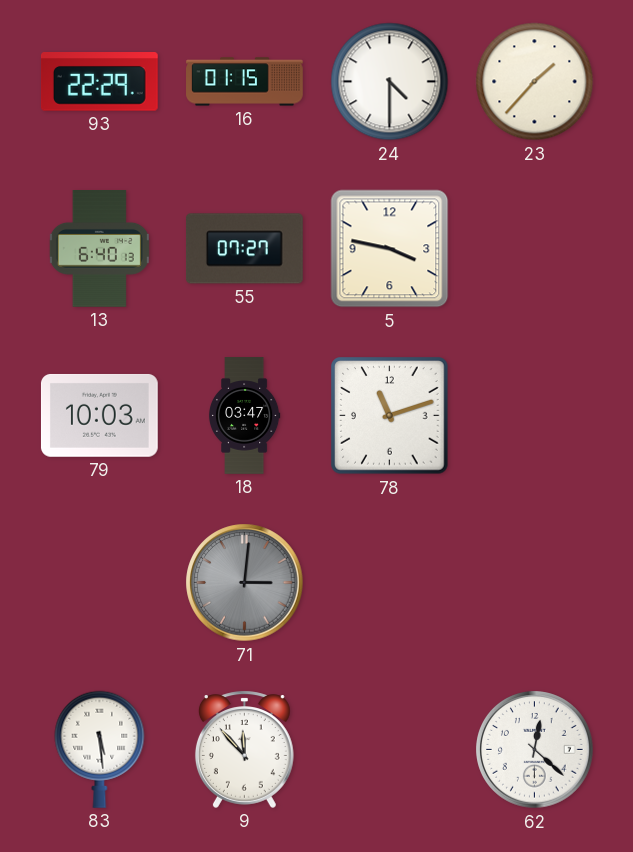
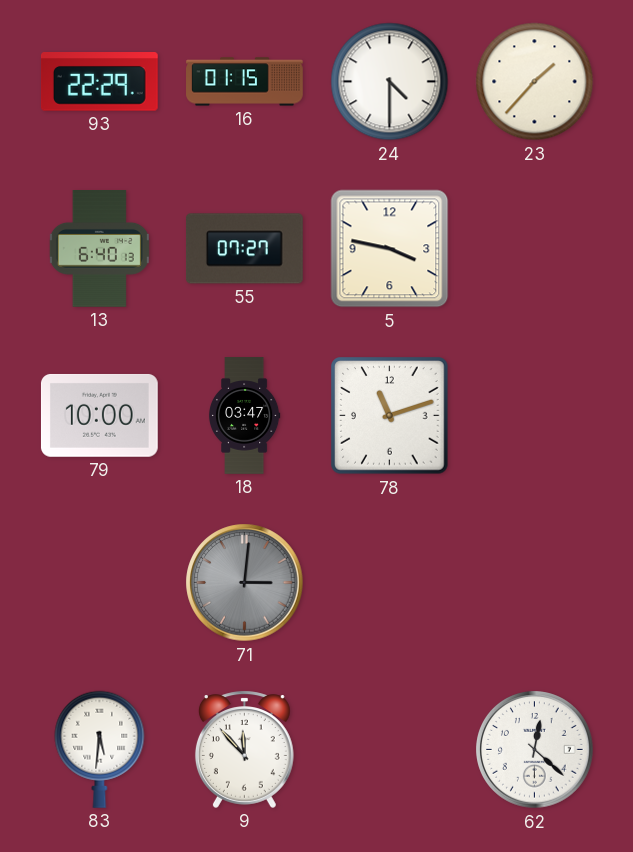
79: 10:03 -> 10:00
83: 5:29 -> 5:31
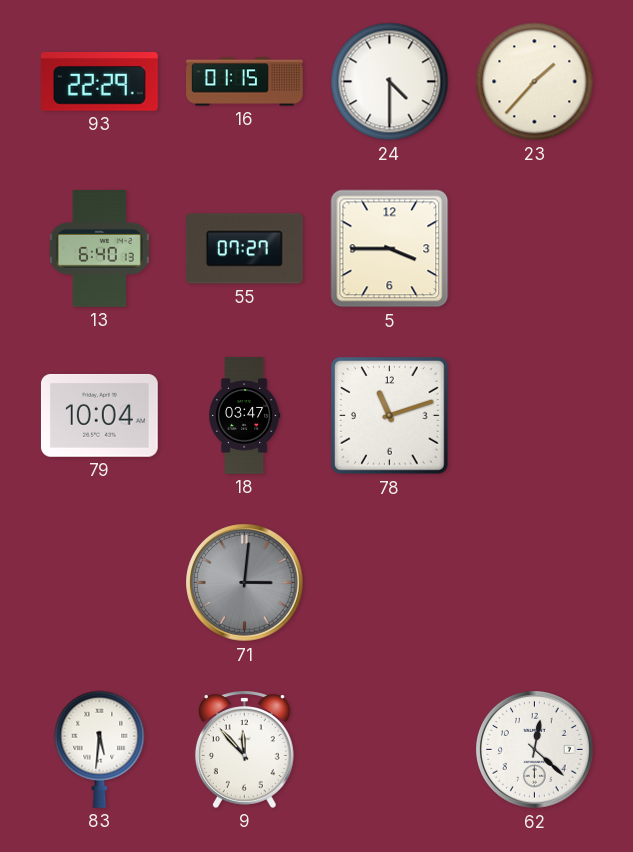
5: 3:47 -> 3:45
79: 10:00 -> 10:04
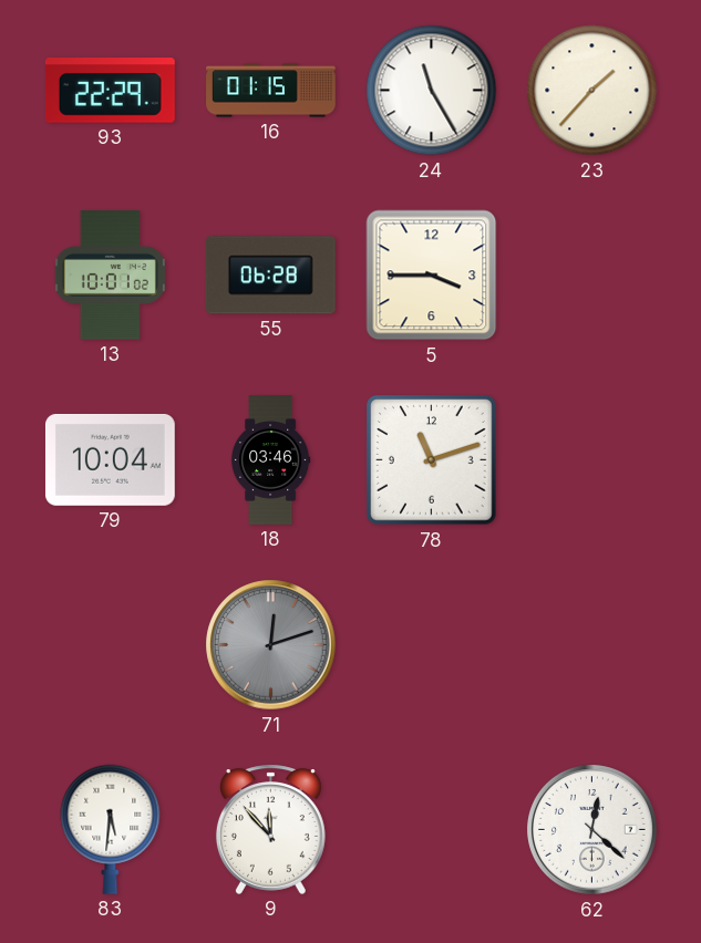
24: 4:30 -> 11:25
13: 6:40 -> 10:01
55: 07:27 -> 06:28
18: 03:47 -> 03:46
71: 3:01 -> 12:12
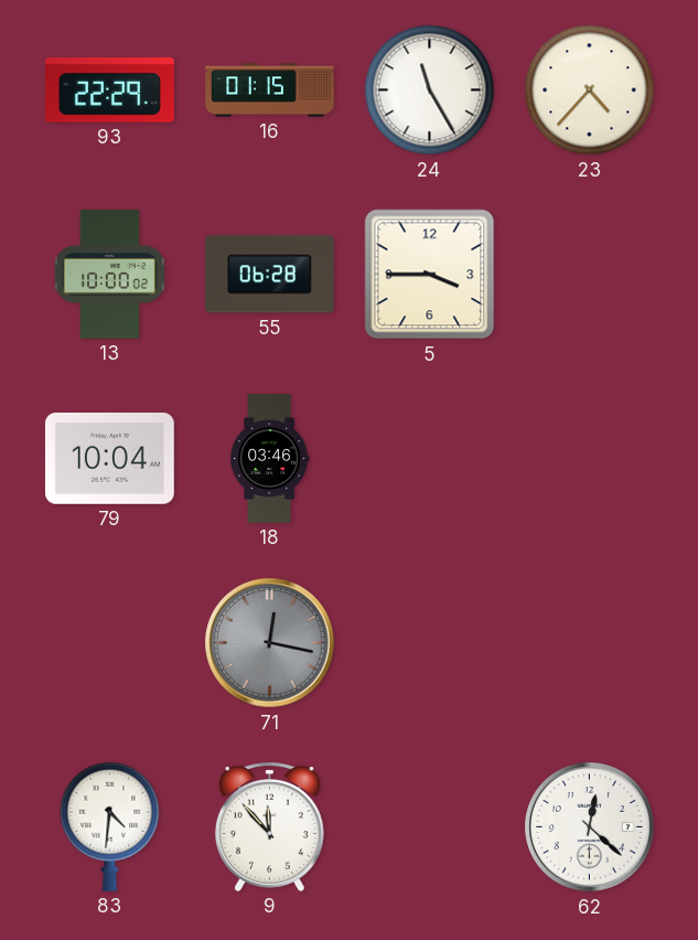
23: 1:37 -> 4:37
13: 10:01 -> 10:00
78: 11:12 -> none
71: 12:12 -> 12:17
83: 5:31 -> 4:31
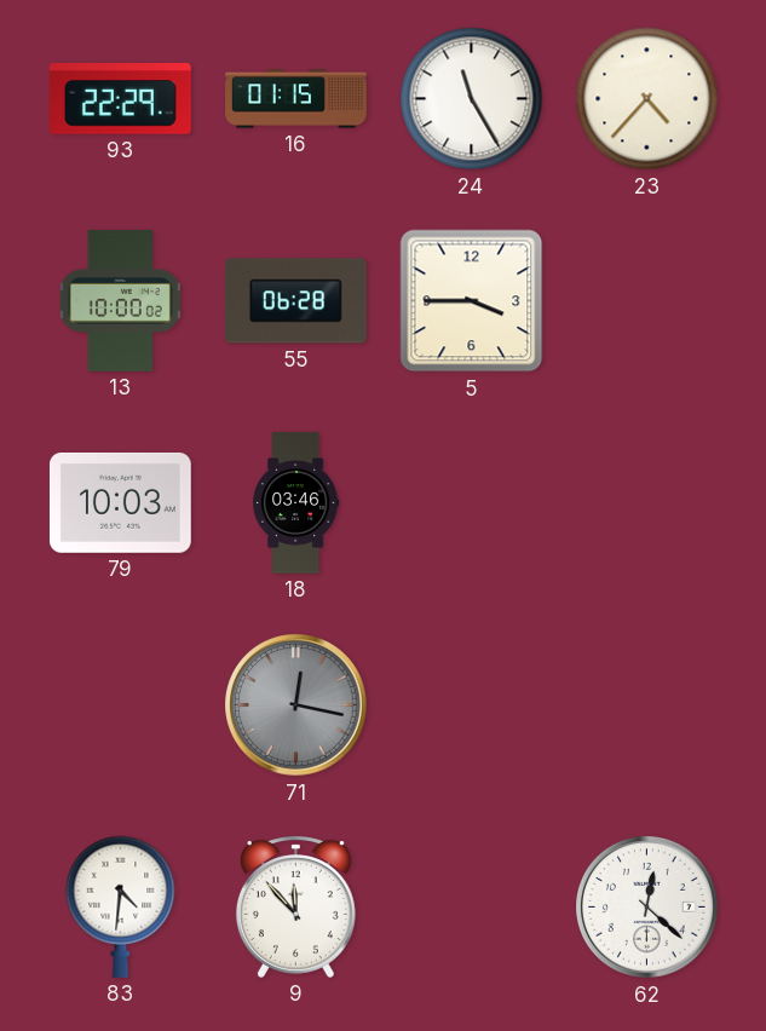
79: 10:04 -> 10:03
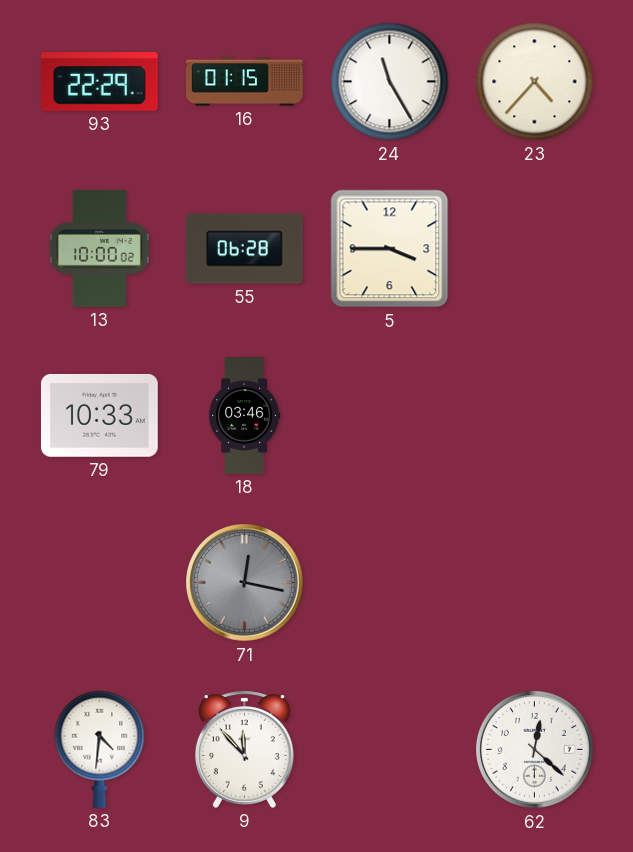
79: 10:03 -> 10:33
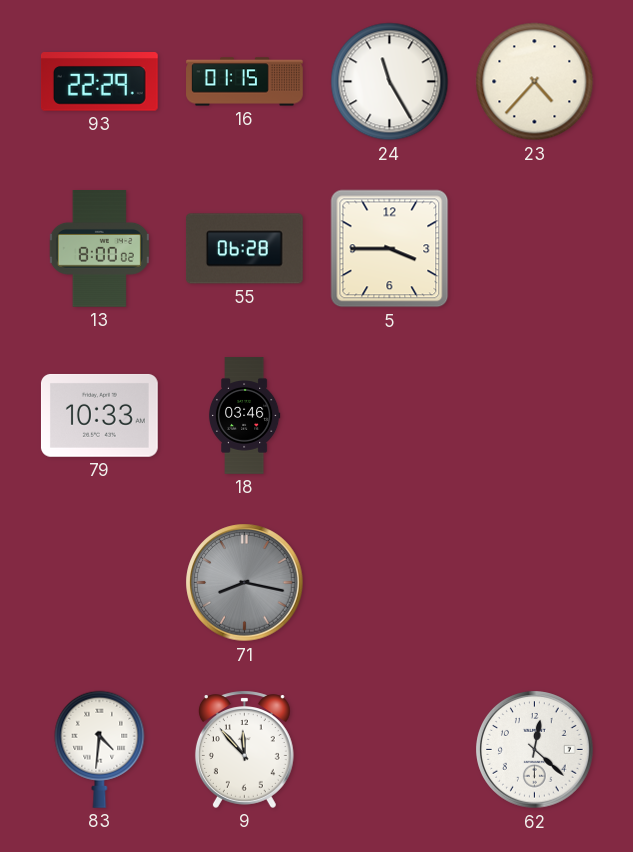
13: 10:00 -> 8:00
71: 12:17 -> 8:17
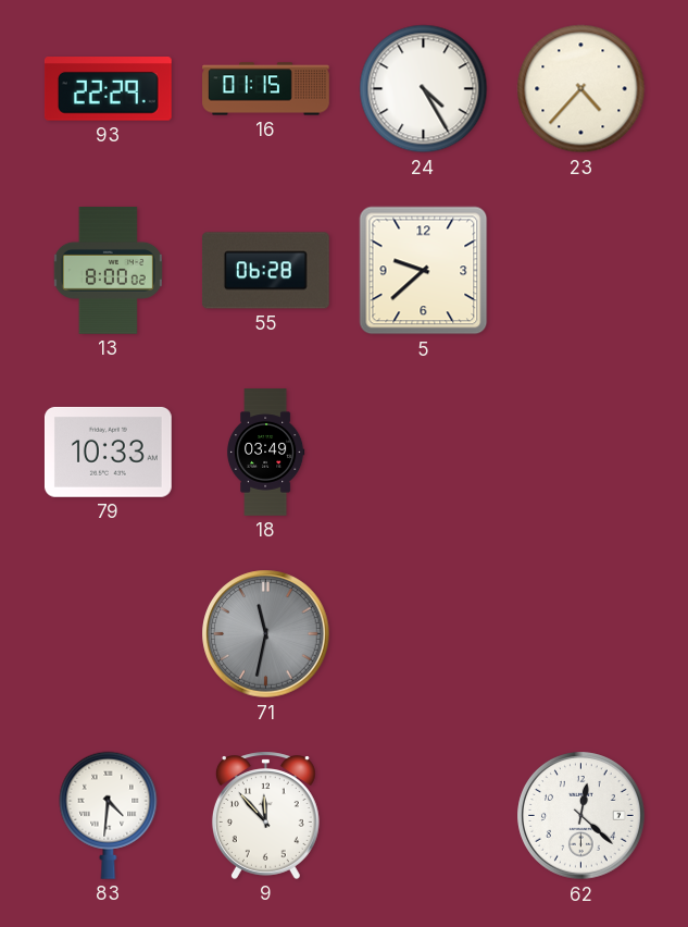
24: 11:25 -> 4:25
5: 3:45 -> 9:38
18: 03:46 -> 03:49
71: 8:17 -> 11:32
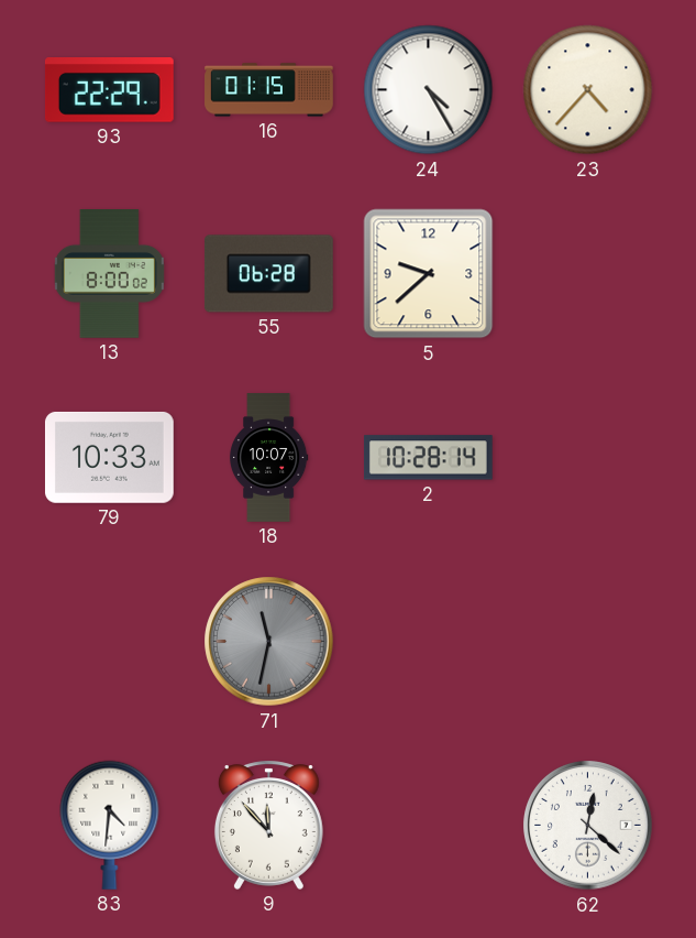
18: 03:49 -> 10:07
2: none -> 10:28
